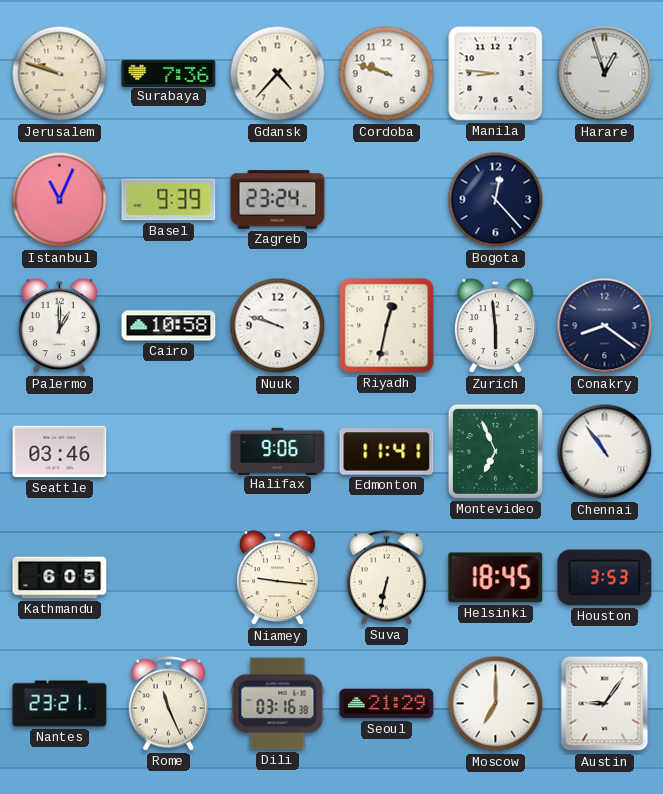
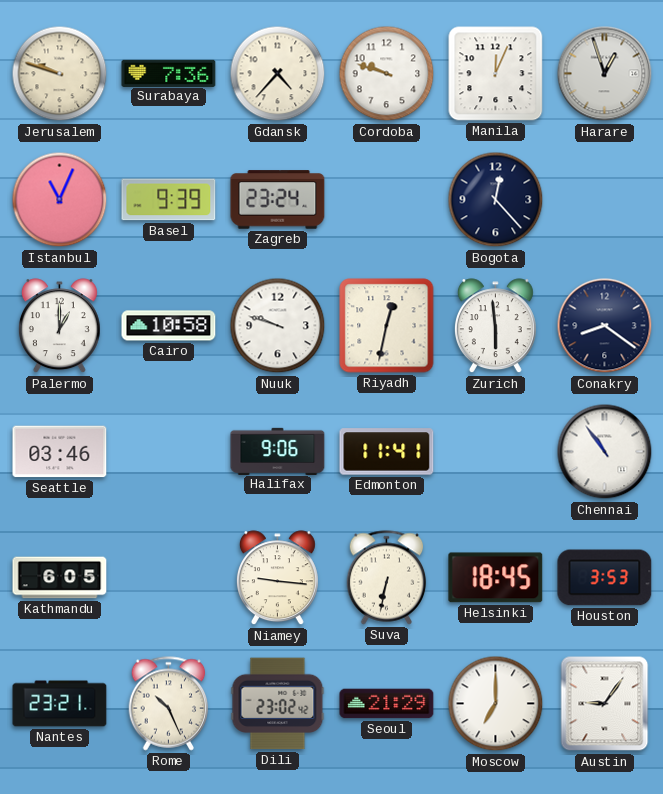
Manila: 8:46 -> 12:04
Montevideo: 6:56 -> none
Rome: 11:26 -> 10:26
Dili: 03:16 -> 23:02
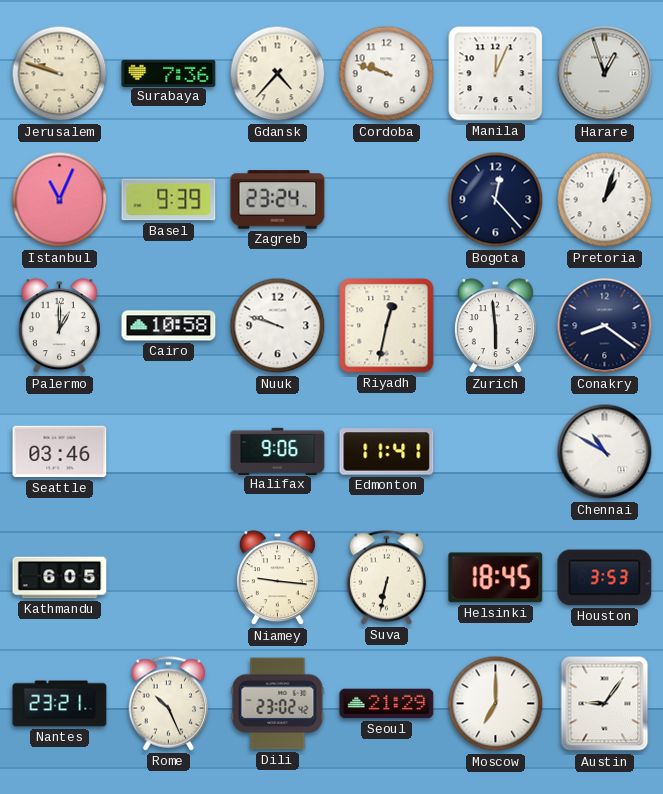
Pretoria: none -> 1:03
Chennai: 10:54 -> 10:50
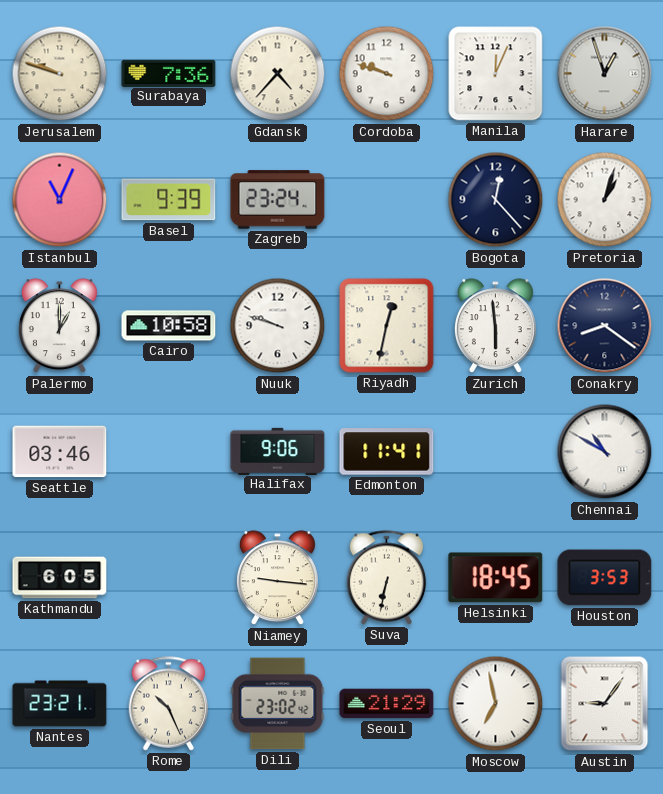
Moscow: 7:00 -> 6:58
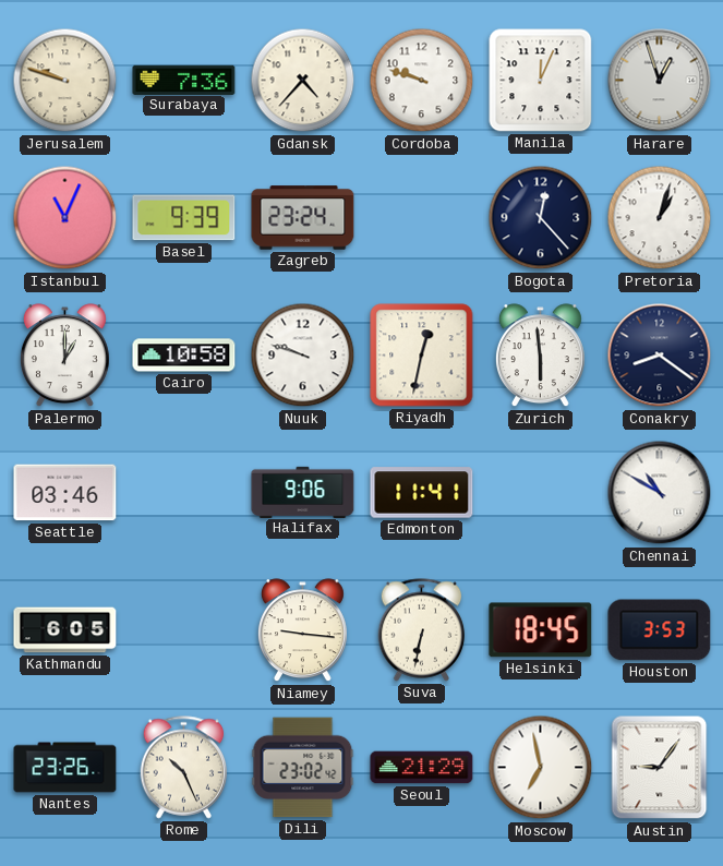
Nantes: 23:21 -> 23:26
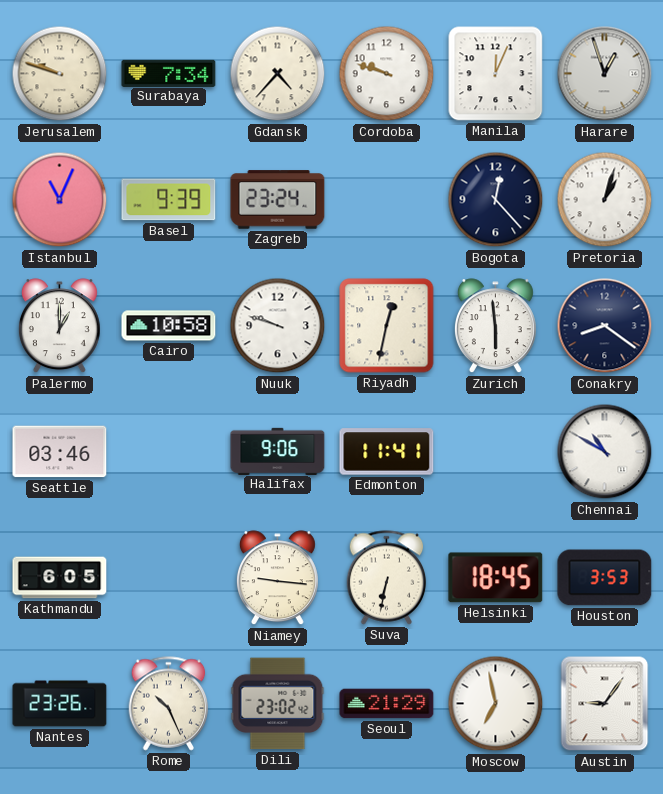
Surabaya: 7:36 -> 7:34
